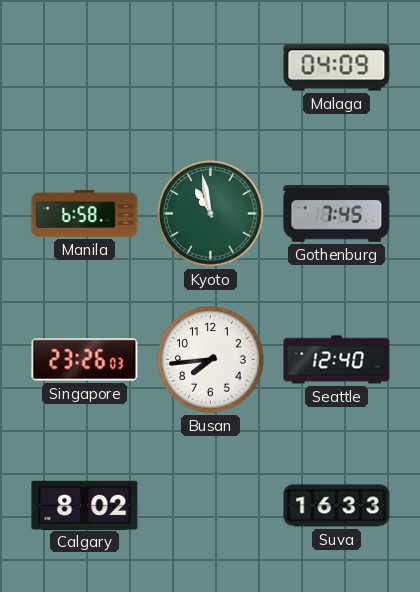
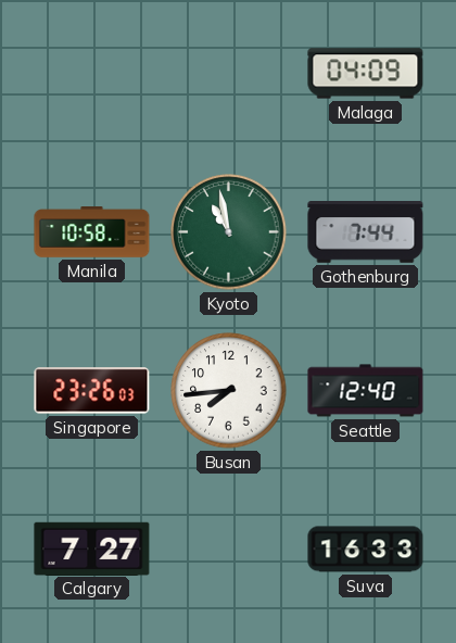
Manila: 6:58 -> 10:58
Gothenburg: 7:45 -> 7:44
Calgary: 8:02 -> 7:27
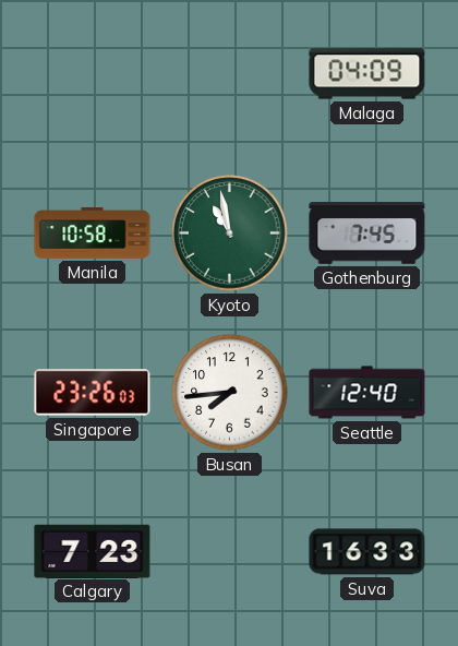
Gothenburg: 7:44 -> 7:45
Calgary: 7:27 -> 7:23
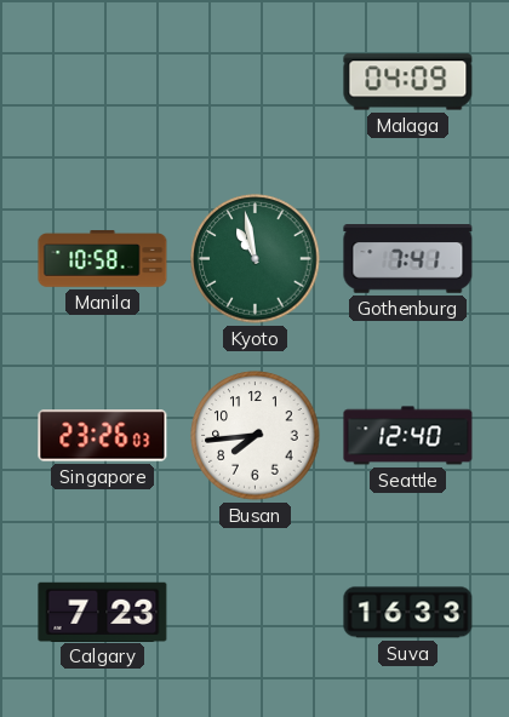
Gothenburg: 7:45 -> 7:41
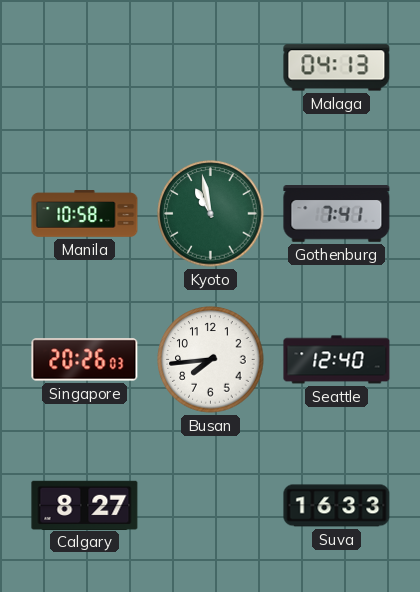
Malaga: 04:09 -> 04:13
Singapore: 23:26 -> 20:26
Calgary: 7:23 -> 8:27
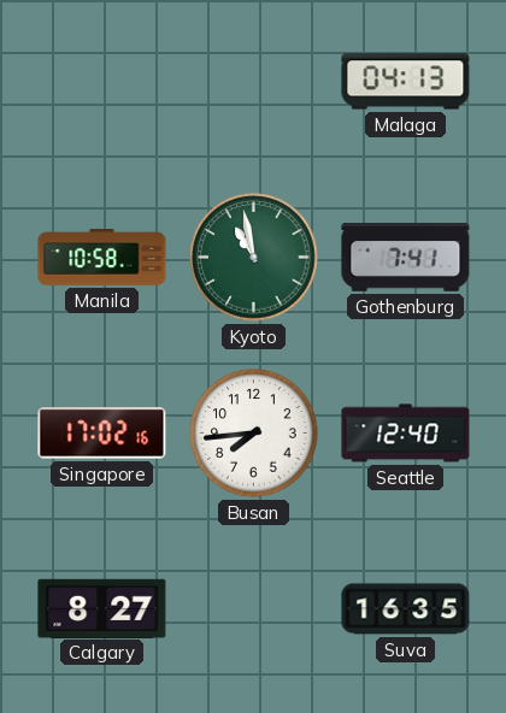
Singapore: 20:26 -> 17:02
Suva: 16:33 -> 16:35
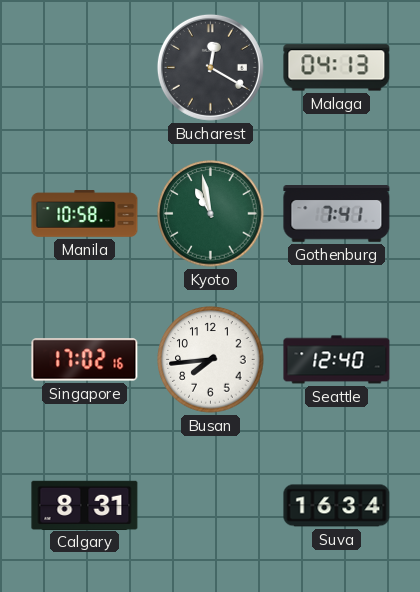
Bucharest: none -> 12:20
Calgary: 8:27 -> 8:31
Suva: 16:35 -> 16:34
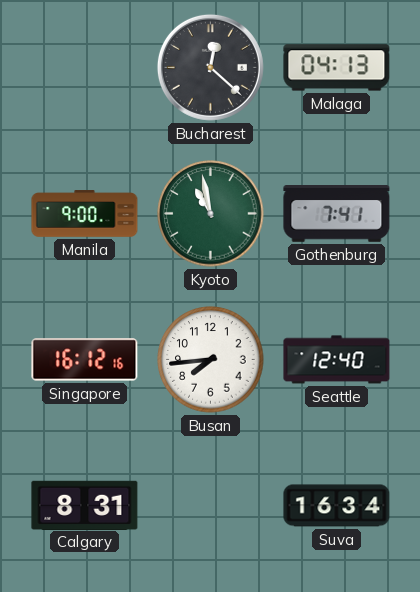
Bucharest: 12:20 -> 12:22
Manila: 10:58 -> 9:00
Singapore: 17:02 -> 16:12
